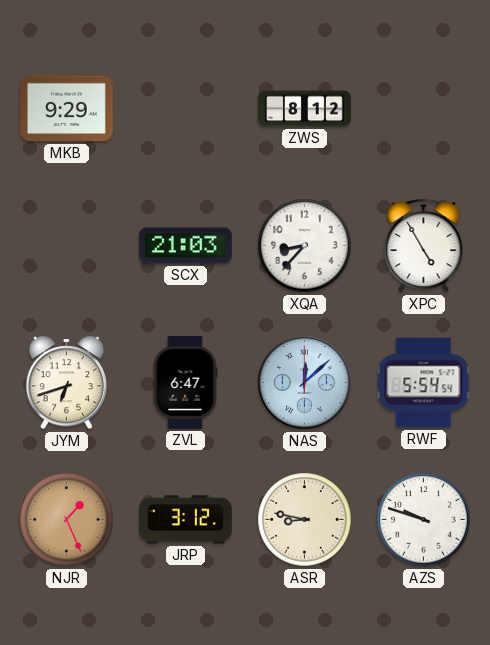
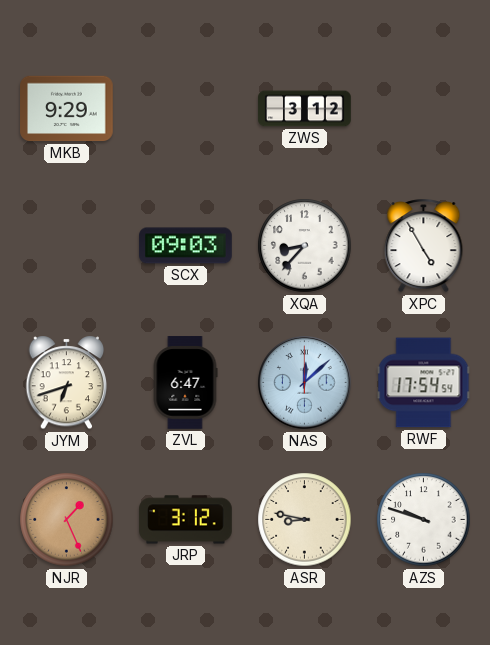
ZWS: 8:12 -> 3:12
SCX: 21:03 -> 09:03
RWF: 5:54 -> 17:54
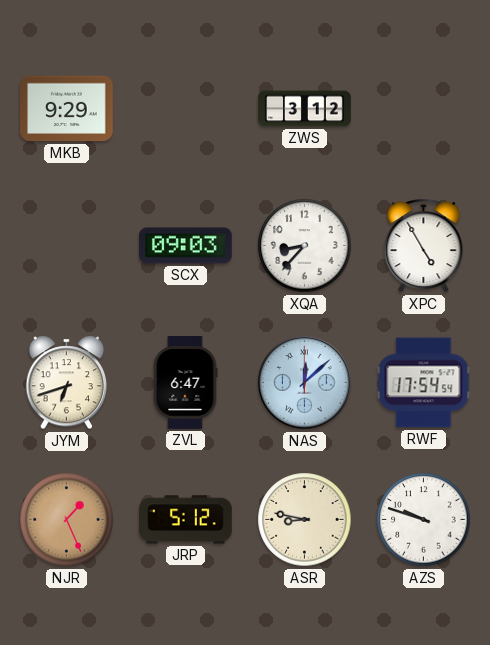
JRP: 3:12 -> 5:12
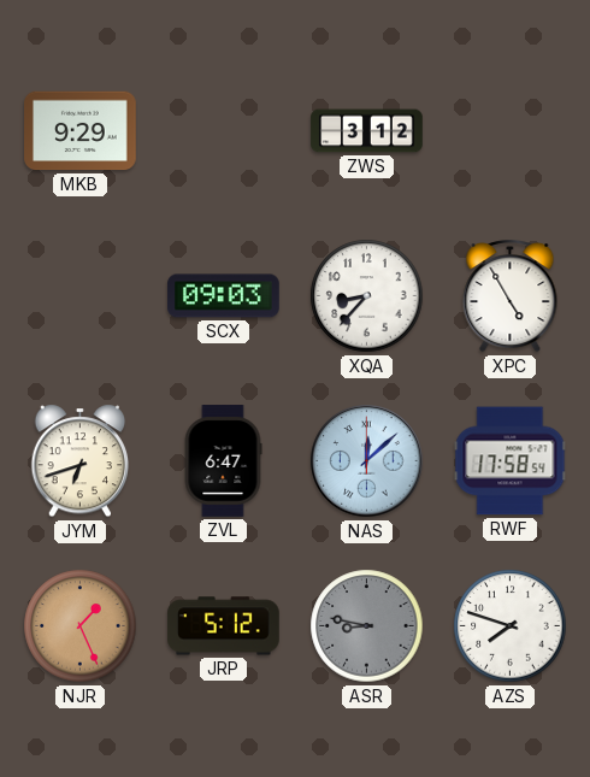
RWF: 17:54 -> 17:58
ASR dial: cream -> grey
AZS: 9:48 -> 7:48
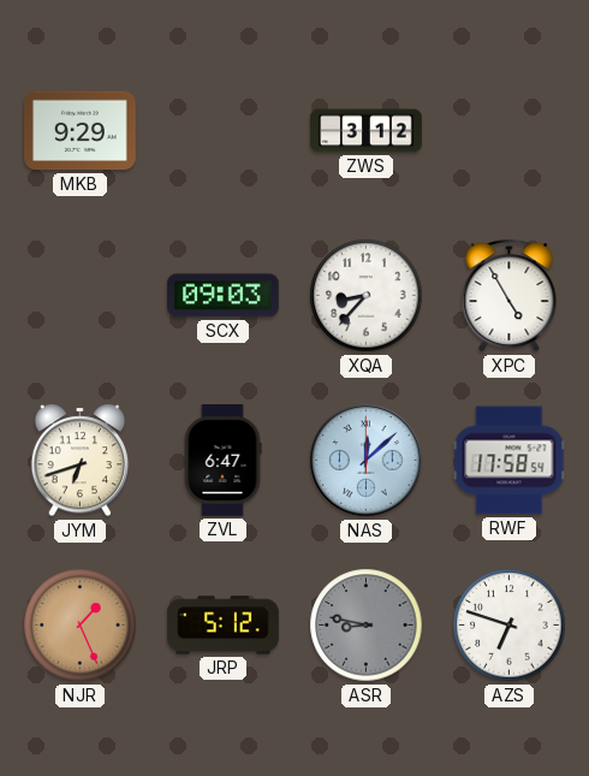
AZS: 7:48 -> 6:48
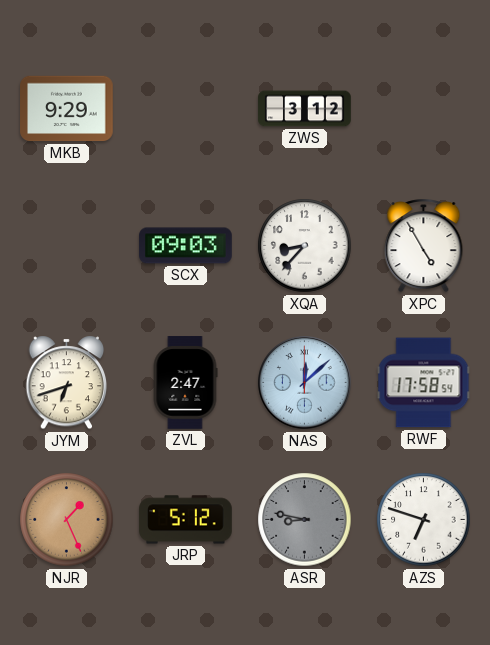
ZVL: 6:47 -> 2:47
